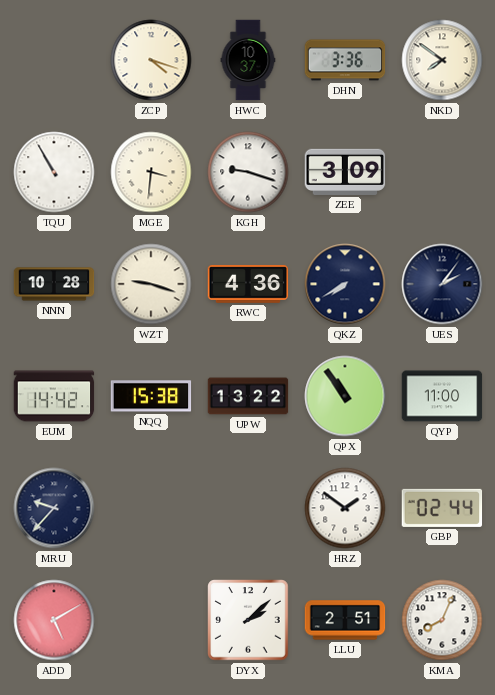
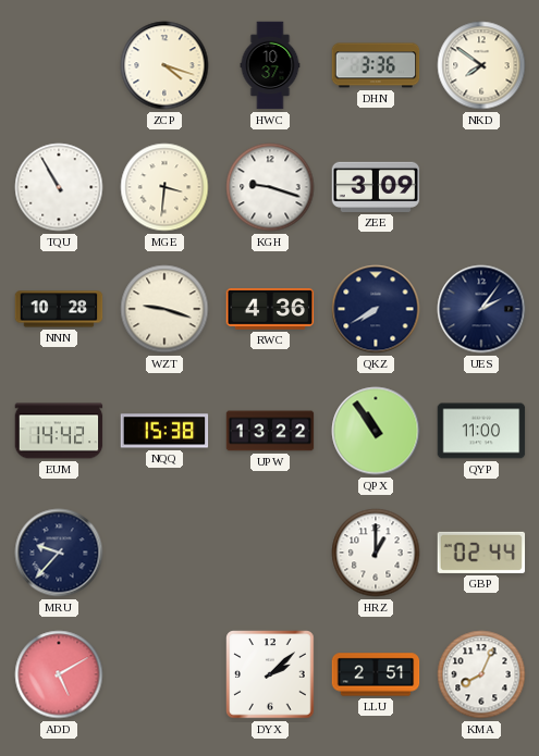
HRZ: 1:51 -> 1:00
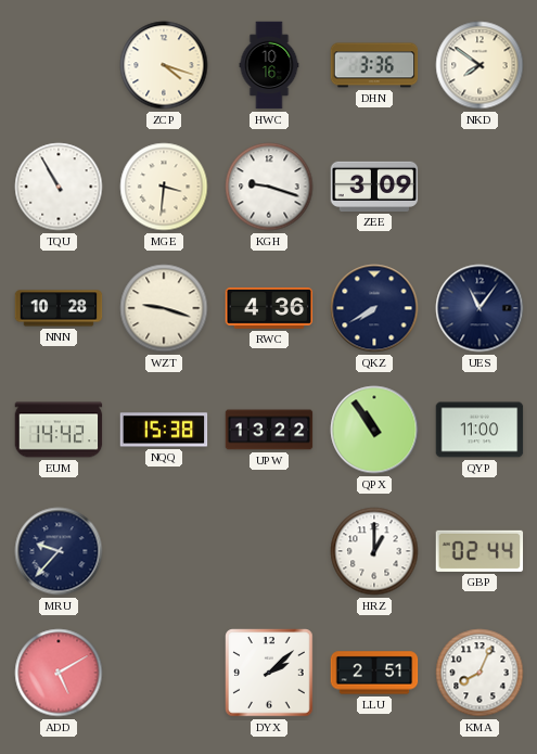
HWC: 10:37 -> 10:16
UES: 2:06 -> 11:06
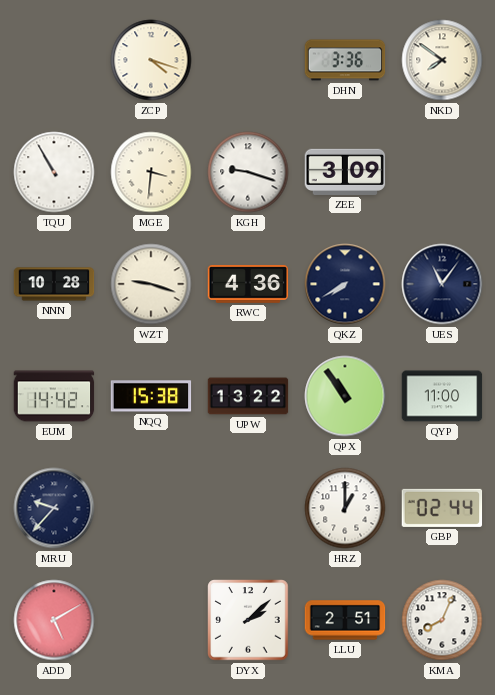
HWC: 10:16 -> none
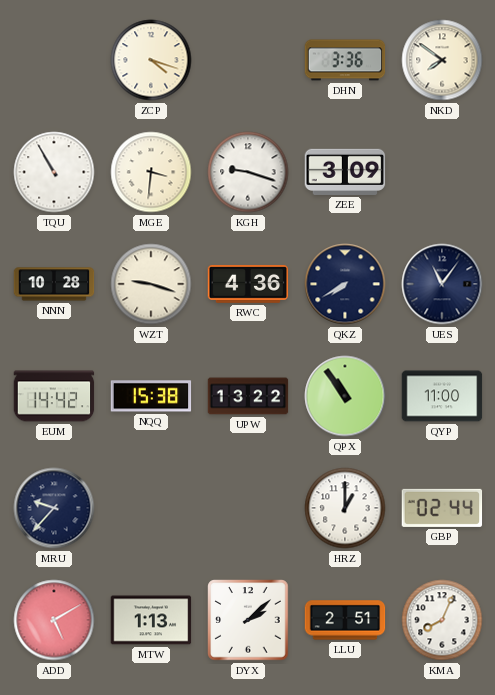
MTW: none -> 1:13
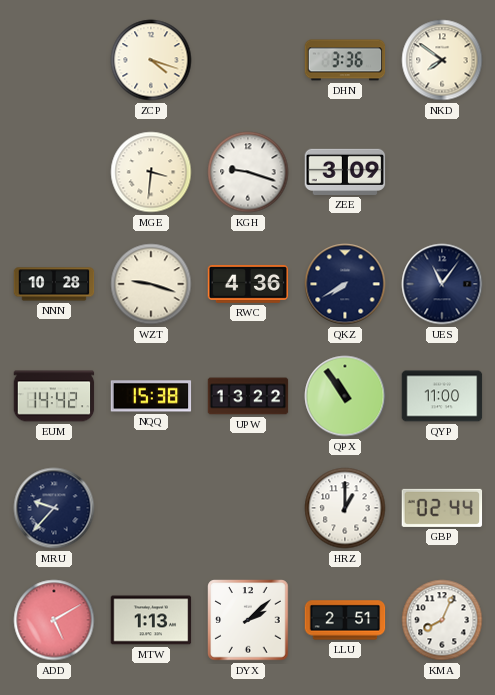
TQU: 10:55 -> none
